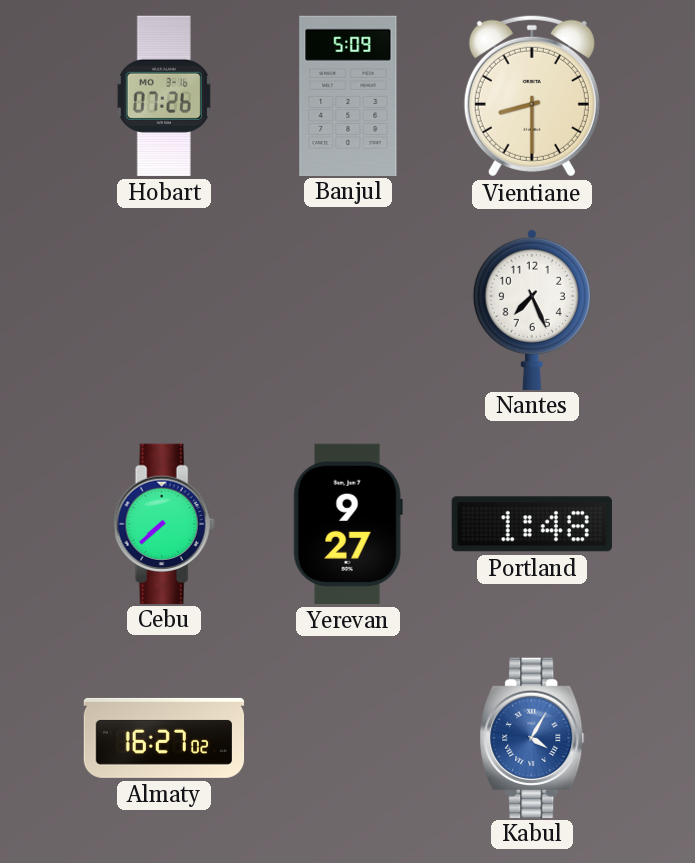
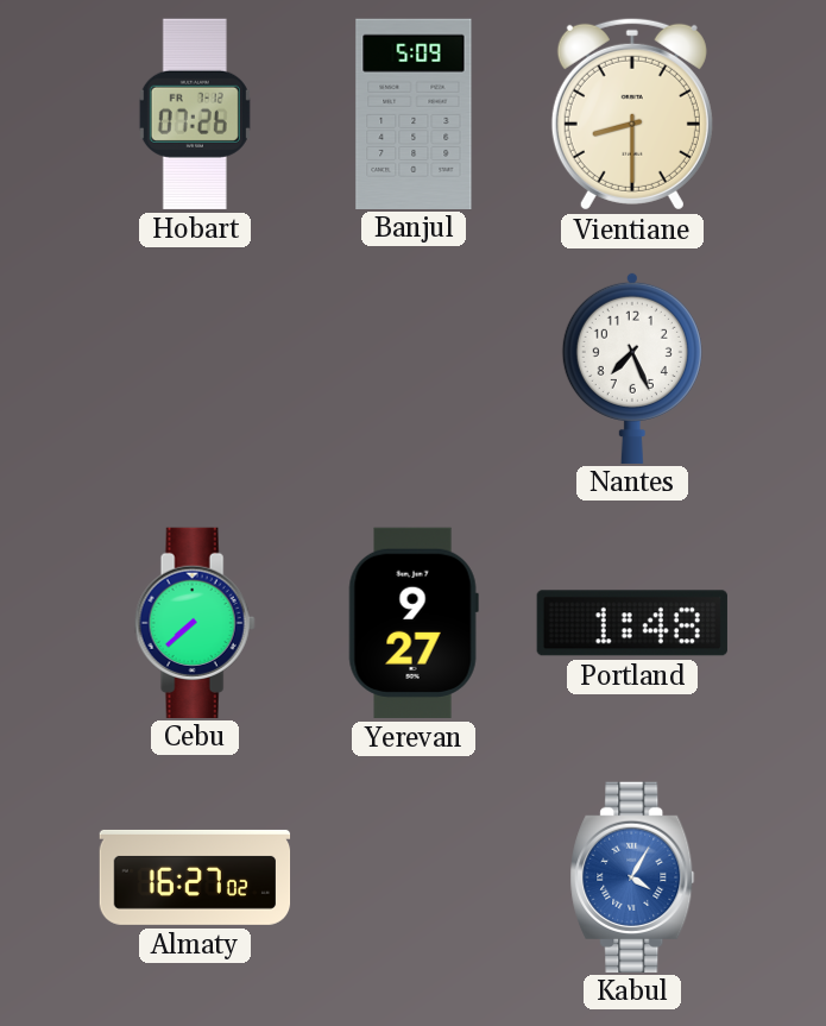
Hobart date: MO 3-16 -> FR 7-12
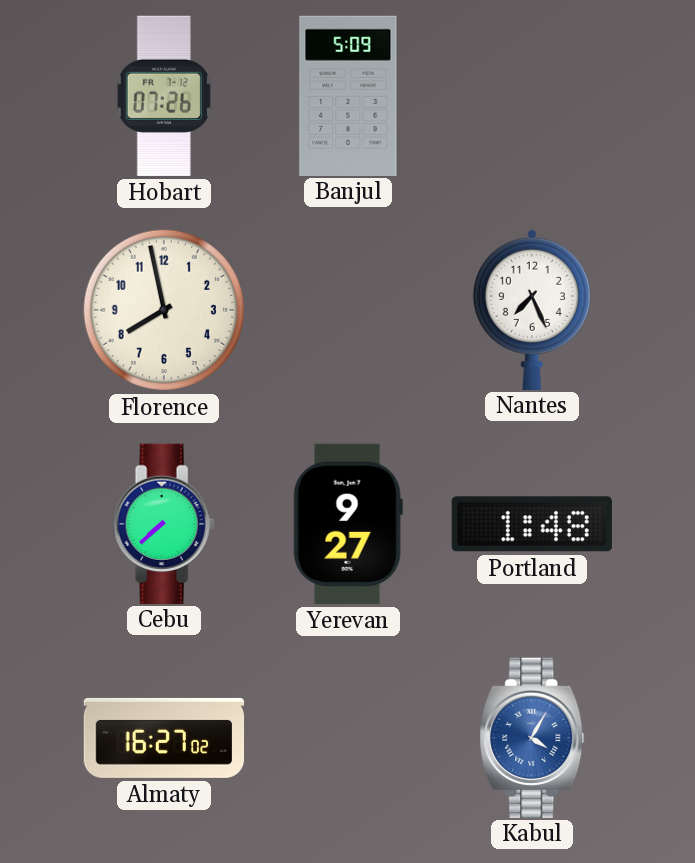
Vientiane: 8:30 -> none
Florence: none -> 7:58
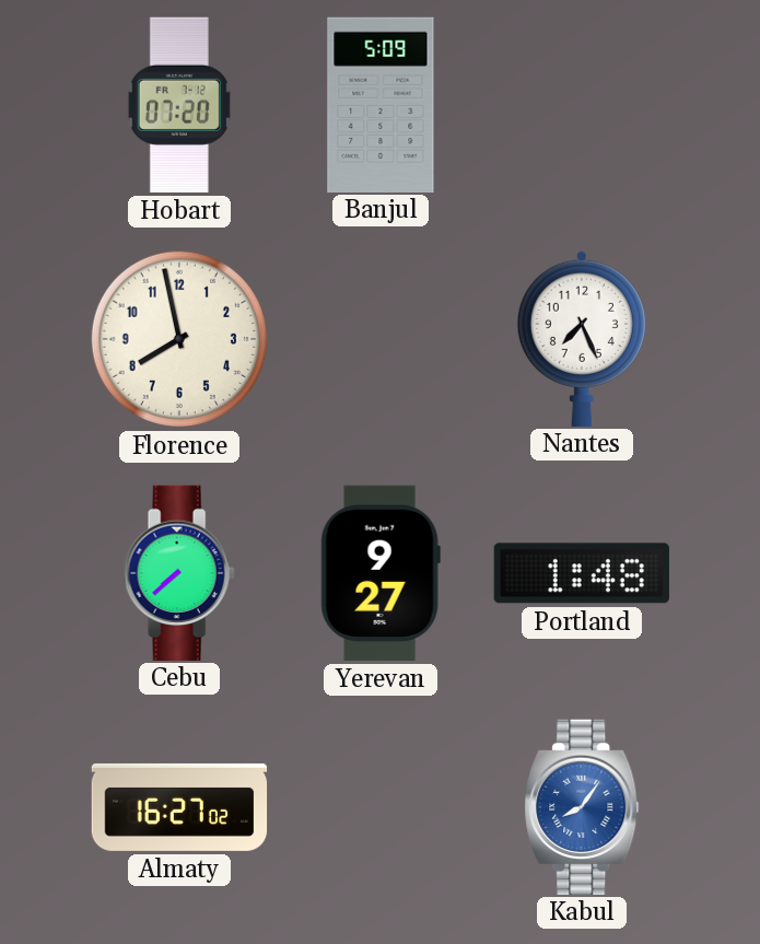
Hobart: 07:26 -> 07:20
Kabul: 4:05 -> 8:06
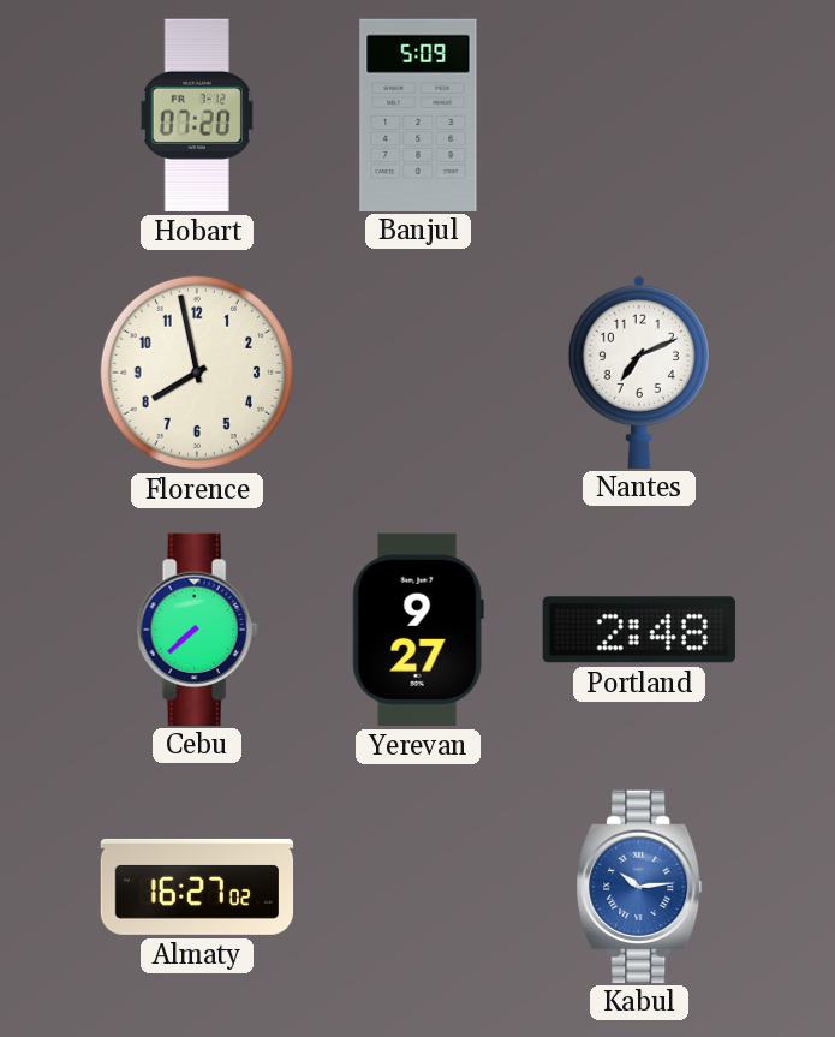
Nantes: 7:26 -> 7:11
Portland: 1:48 -> 2:48
Kabul: 8:06 -> 10:14
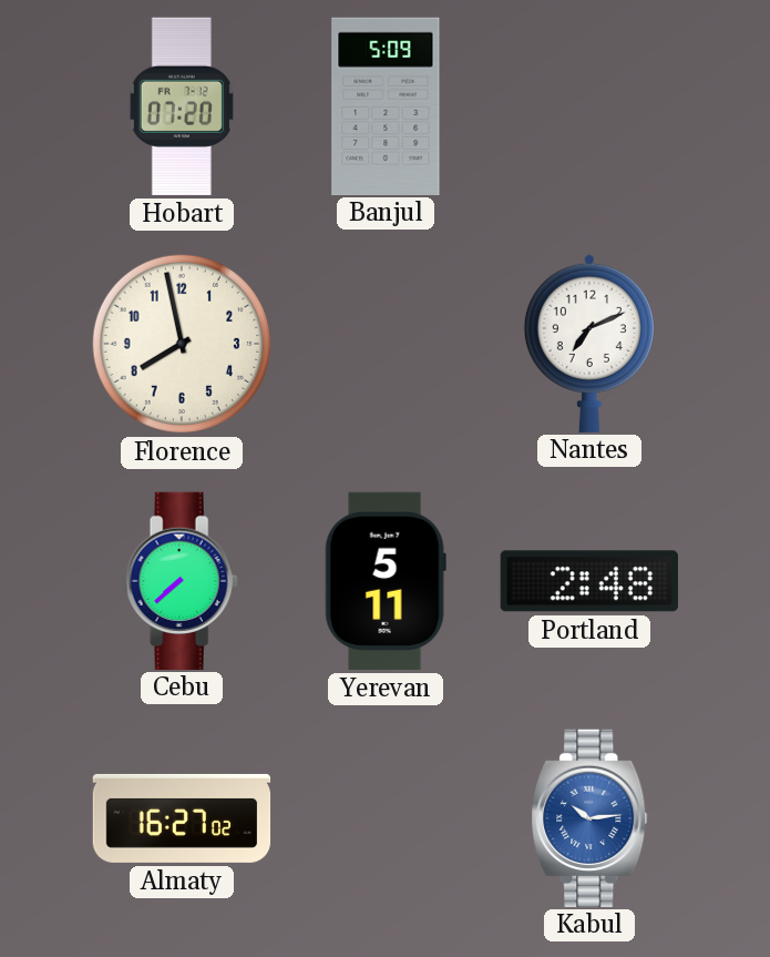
Yerevan: 9:27 -> 5:11
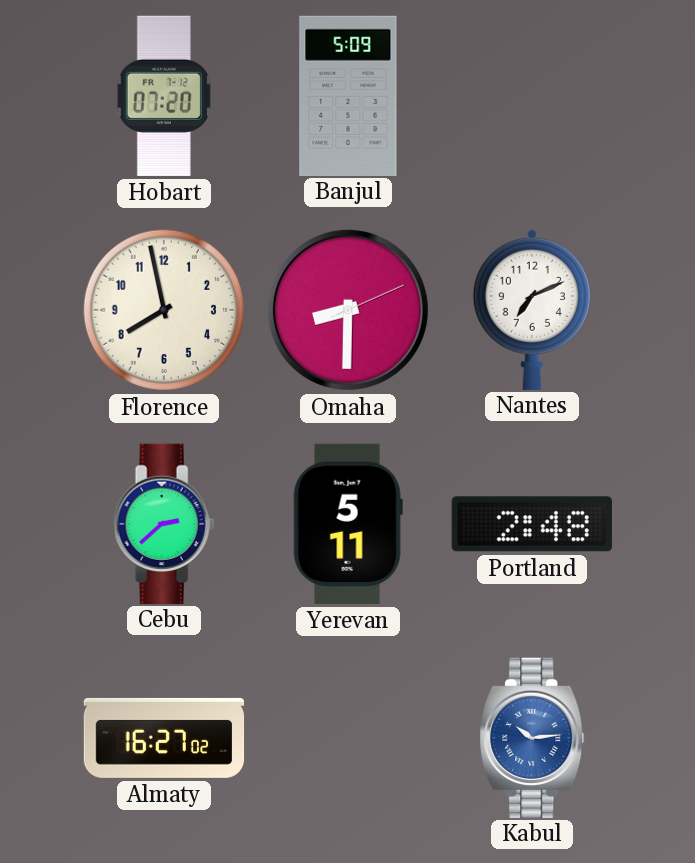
Omaha: none -> 8:30
Cebu: 7:38 -> 2:38
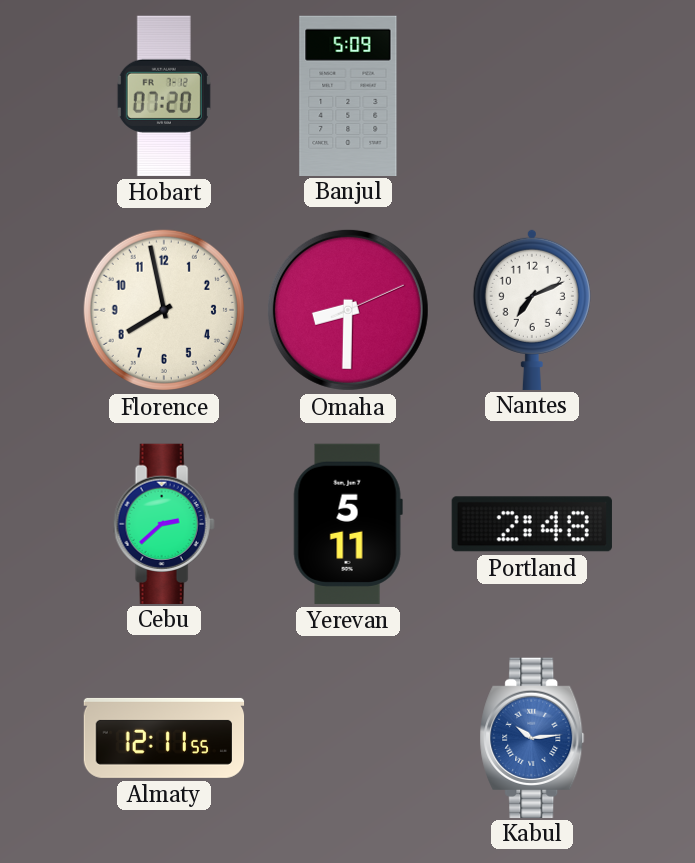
Almaty: 16:27 -> 12:11
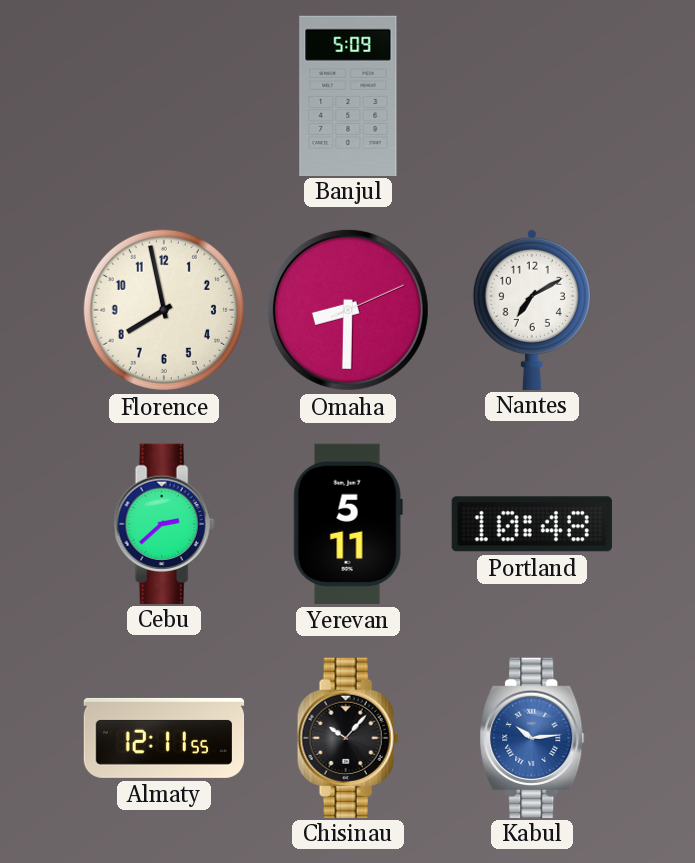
Hobart: 07:20 -> none
Nantes: 7:11 -> 7:10
Portland: 2:48 -> 10:48
Chisinau: none -> 10:07
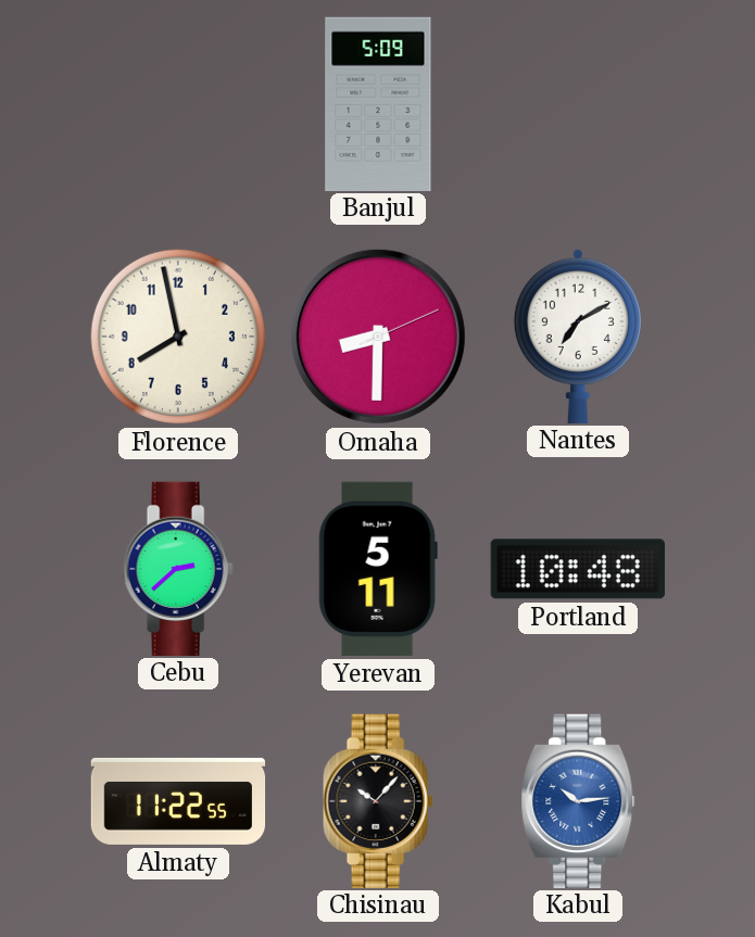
Almaty: 12:11 -> 11:22
